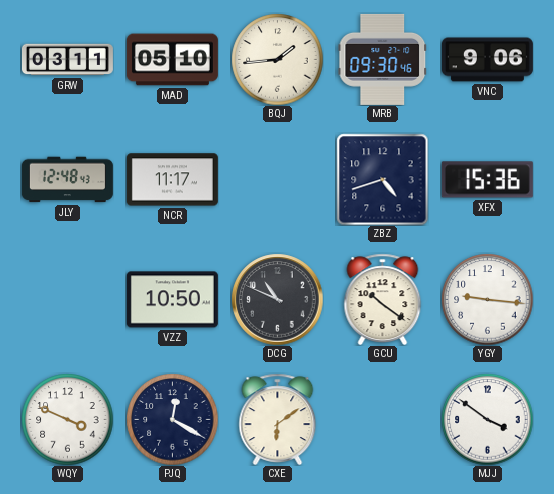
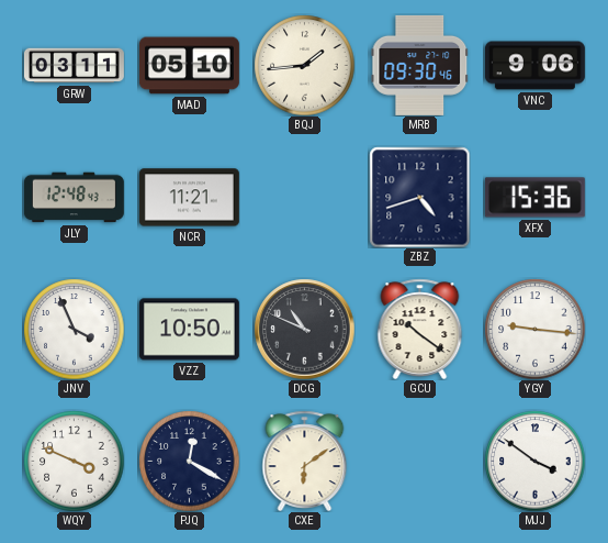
NCR: 11:17 -> 11:21
JNV: none -> 3:56
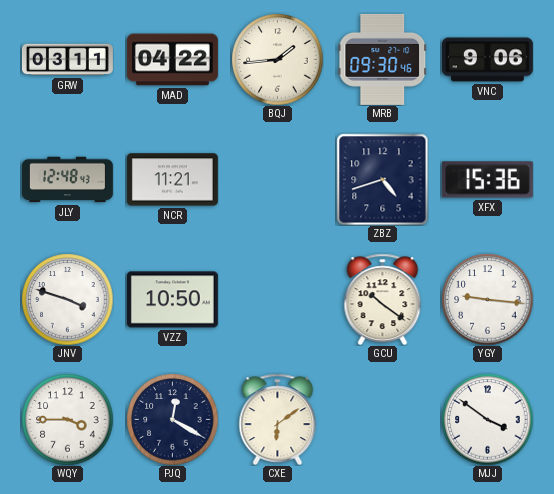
MAD: 05:10 -> 04:22
JNV: 3:56 -> 3:48
DCG: 10:49 -> none
WQY: 3:49 -> 3:45
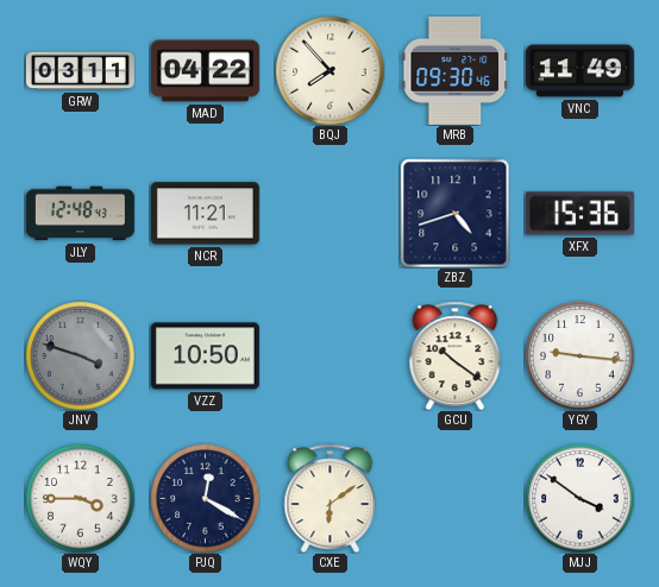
BQJ: 1:44 -> 7:53
VNC: 9:06 -> 11:49
JNV dial: white -> grey
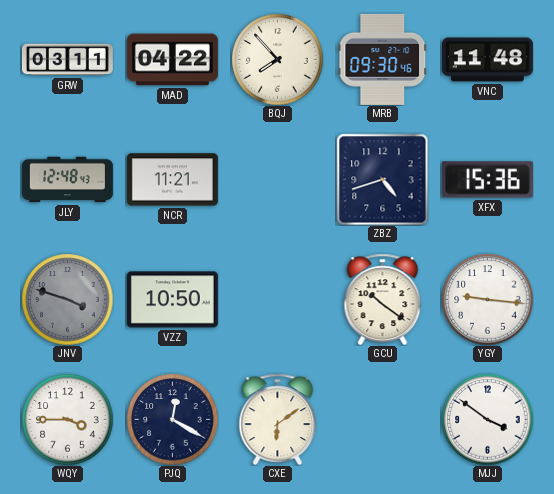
VNC: 11:49 -> 11:48
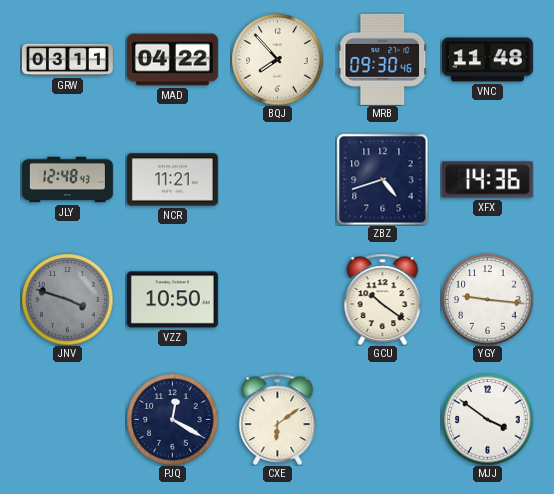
XFX: 15:36 -> 14:36
WQY: 3:45 -> none
